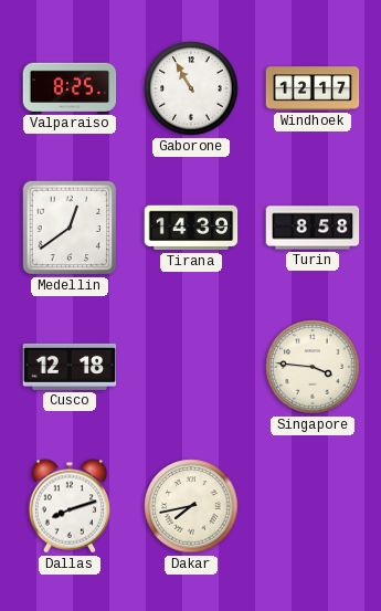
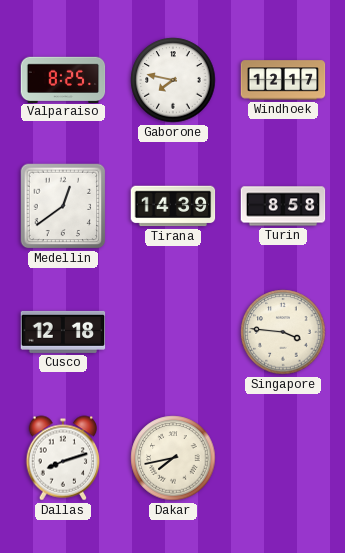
Gaborone: 10:55 -> 7:47
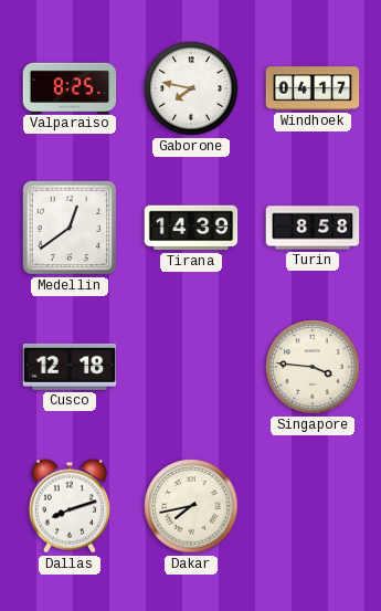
Windhoek: 12:17 -> 04:17
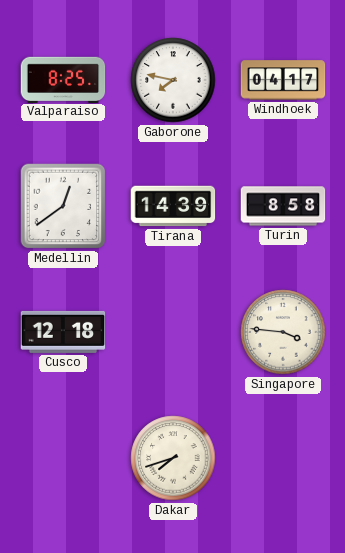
Dallas: 8:12 -> none
Dakar: 7:43 -> 7:42
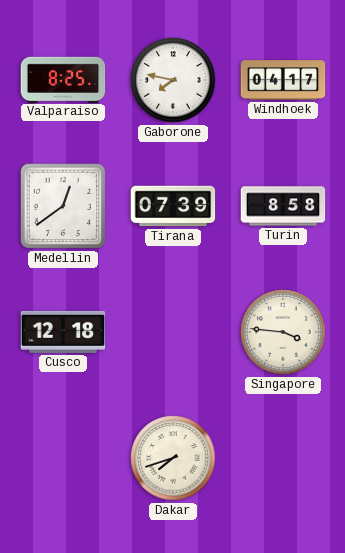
Tirana: 14:39 -> 07:39
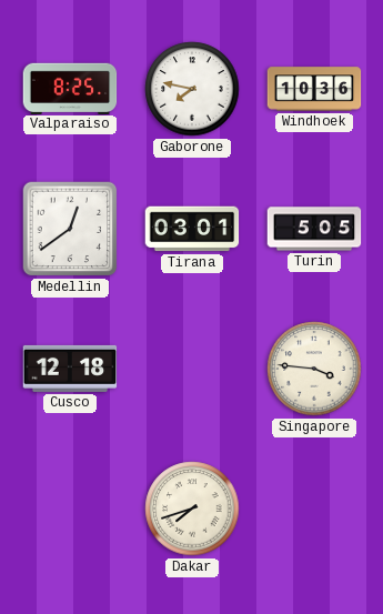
Windhoek: 04:17 -> 10:36
Tirana: 07:39 -> 03:01
Turin: 8:58 -> 5:05
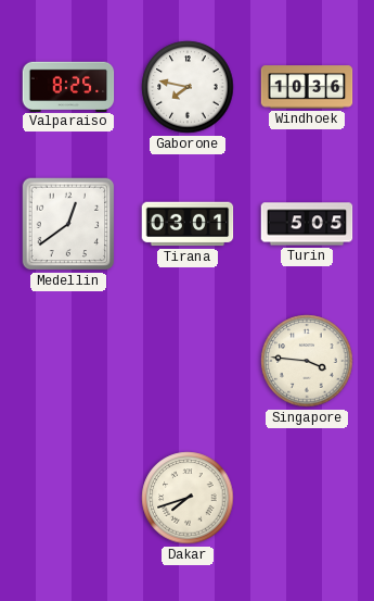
Cusco: 12:18 -> none
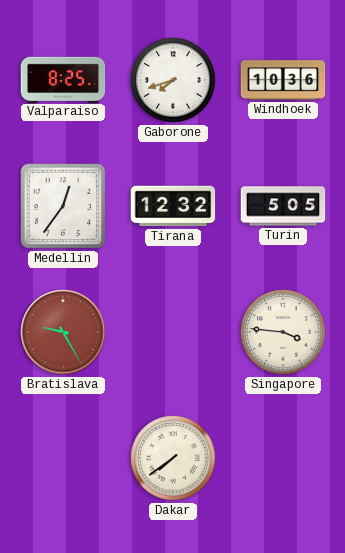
Gaborone: 7:47 -> 7:42
Medellin: 12:39 -> 12:36
Tirana: 03:01 -> 12:32
Bratislava: none -> 9:25
Dakar: 7:42 -> 7:39
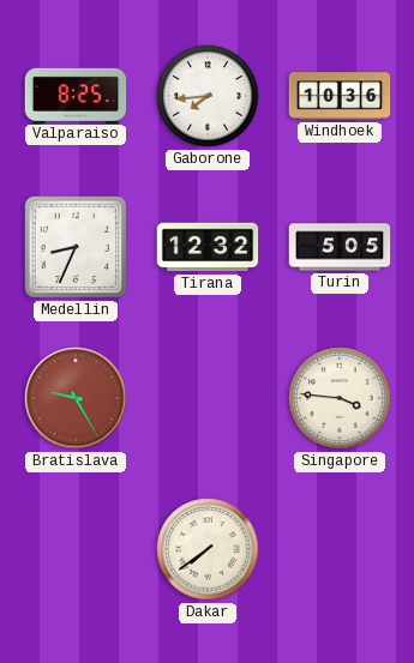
Gaborone: 7:42 -> 7:44
Medellin: 12:36 -> 8:34
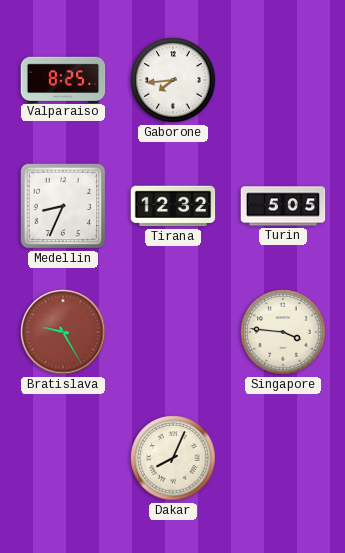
Windhoek: 10:36 -> none
Dakar: 7:39 -> 8:04
